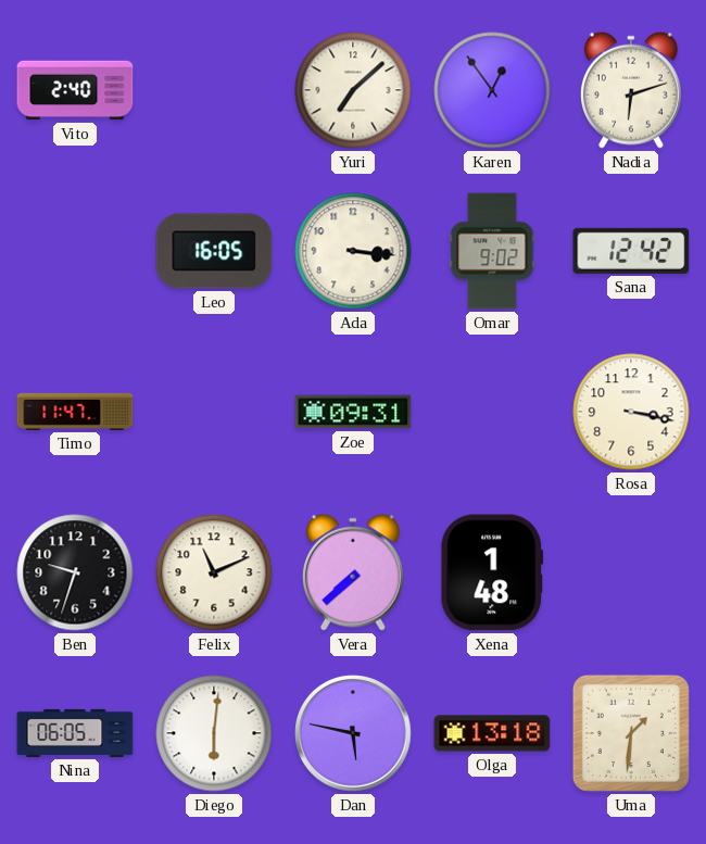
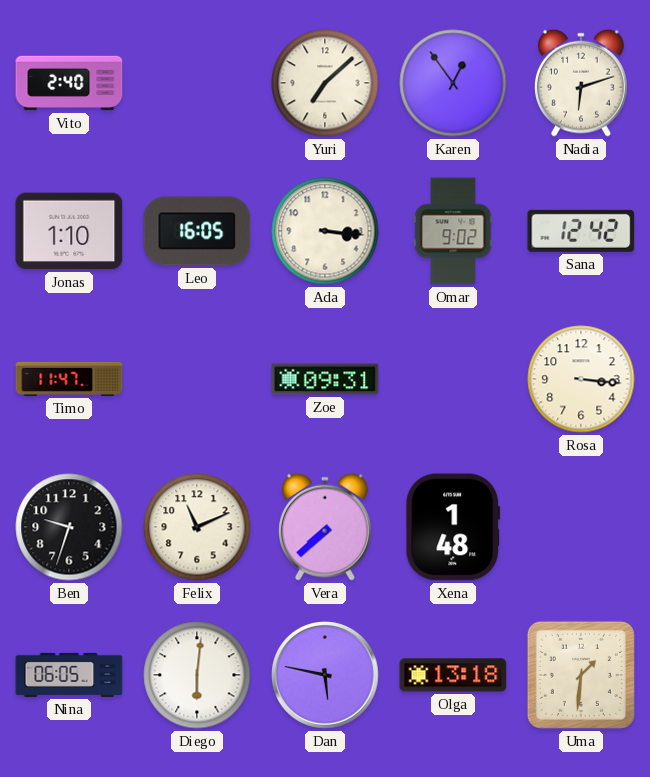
Jonas: none -> 1:10
Rosa: 3:17 -> 3:16
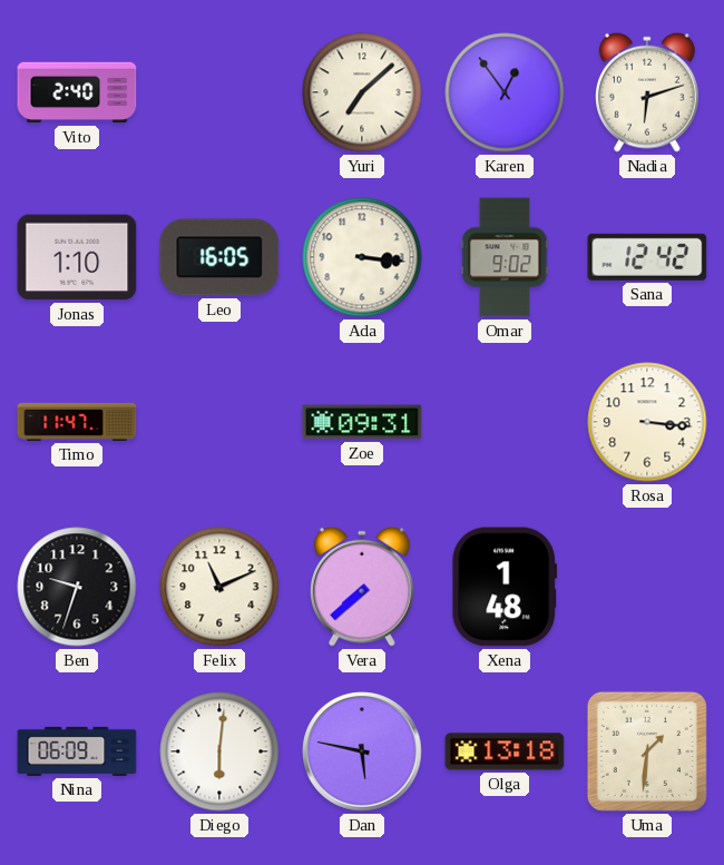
Nina: 06:05 -> 06:09
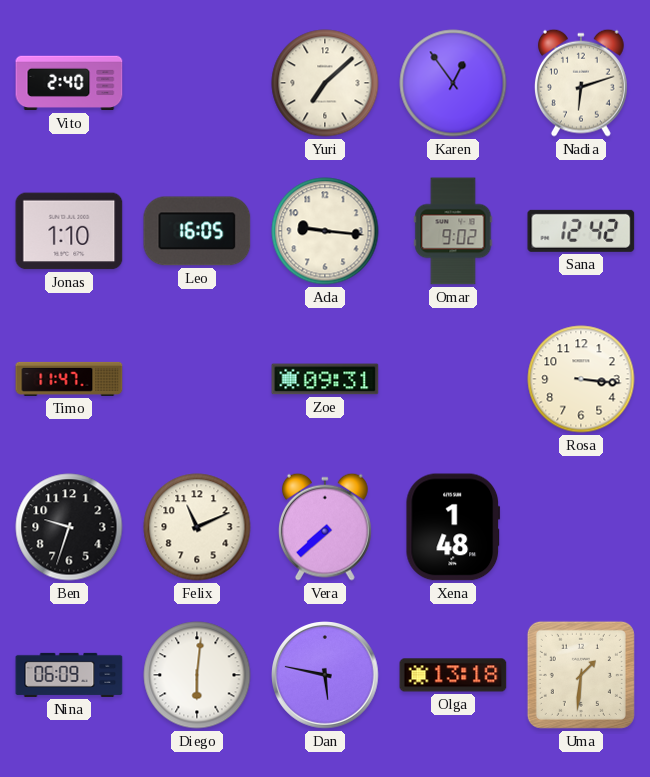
Ada: 3:16 -> 9:16
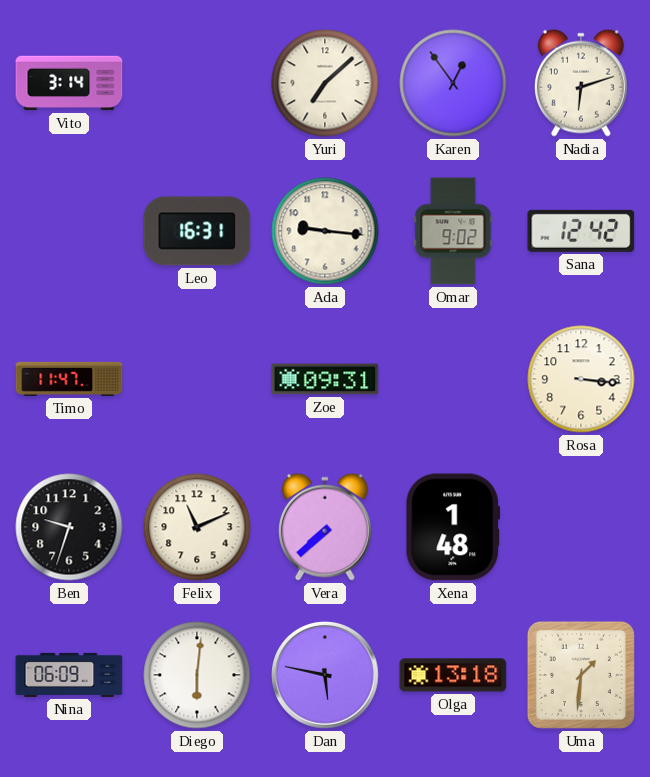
Vito: 2:40 -> 3:14
Jonas: 1:10 -> none
Leo: 16:05 -> 16:31
